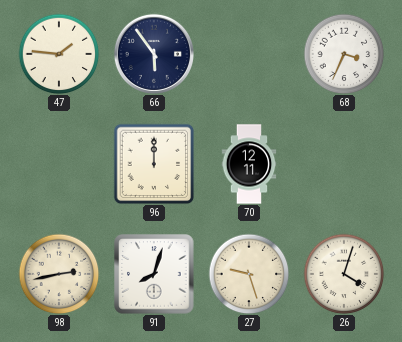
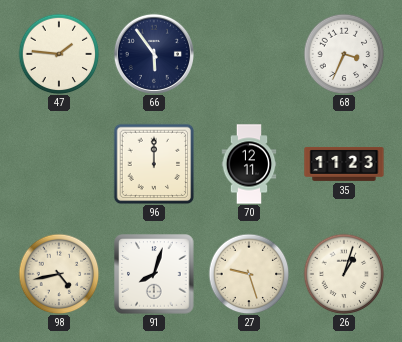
35: none -> 11:23
98: 2:43 -> 4:43
26: 4:03 -> 1:03
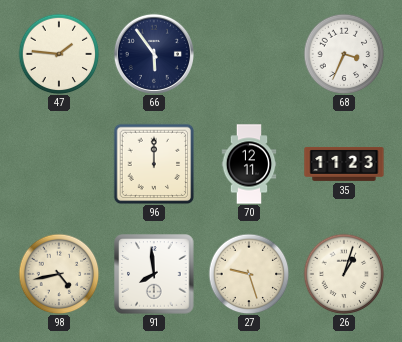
91: 8:03 -> 7:59
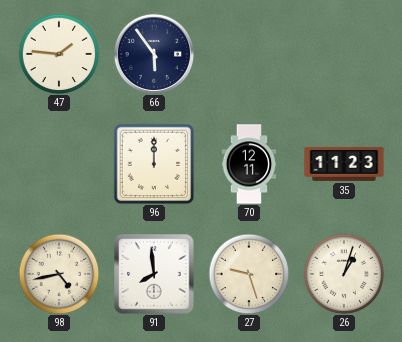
68: 3:34 -> none
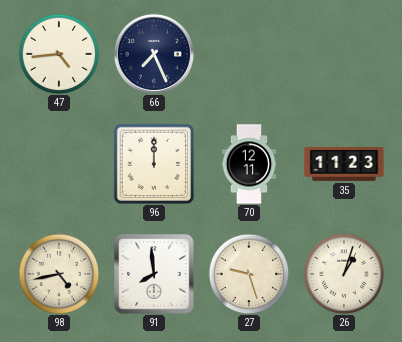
47: 1:46 -> 4:44
66: 5:54 -> 7:26
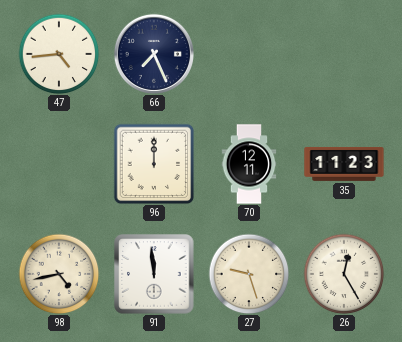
91: 7:59 -> 11:59
26: 1:03 -> 12:25
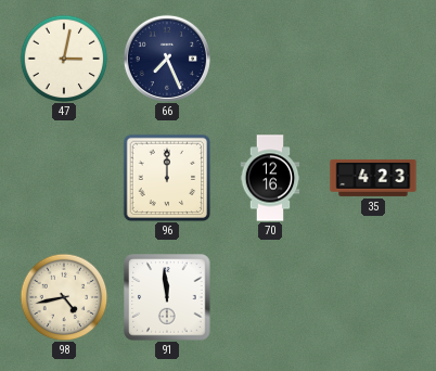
47: 4:44 -> 3:02
70: 12:11 -> 12:16
35: 11:23 -> 4:23
27: 9:27 -> none
26: 12:25 -> none
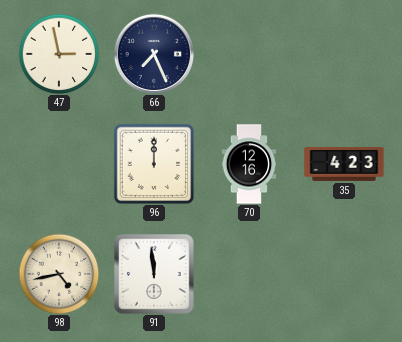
47: 3:02 -> 2:58
